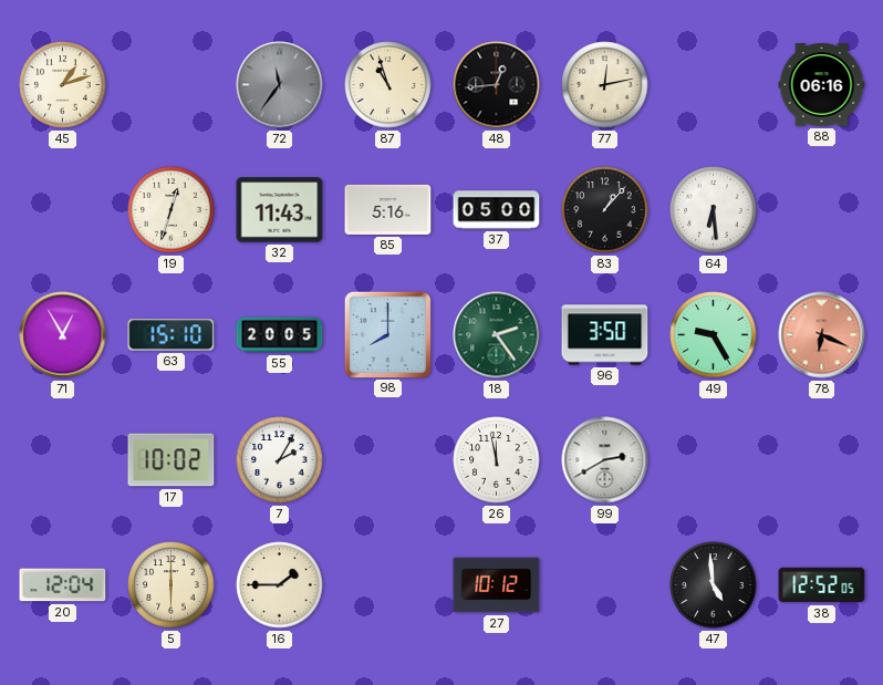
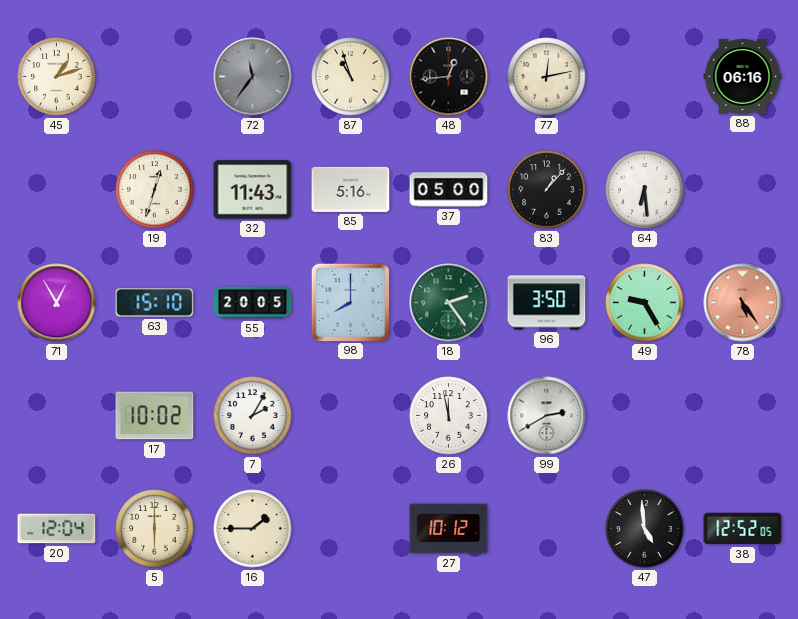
78: 6:19 -> 5:24
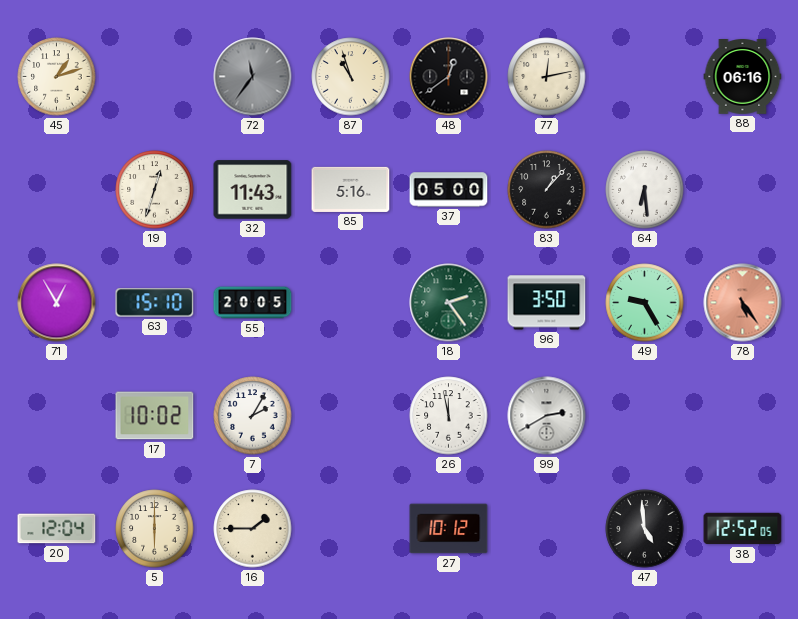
48: 12:44 -> 12:39
98: 8:00 -> none
